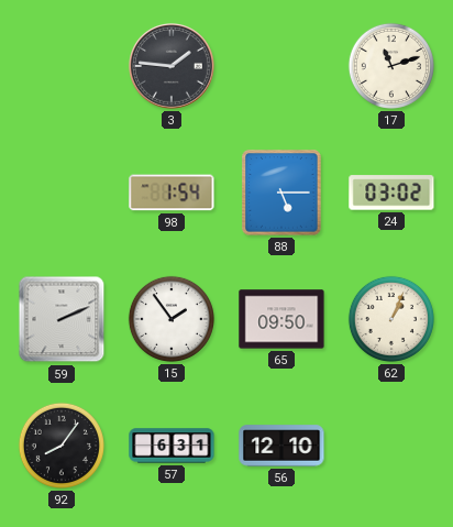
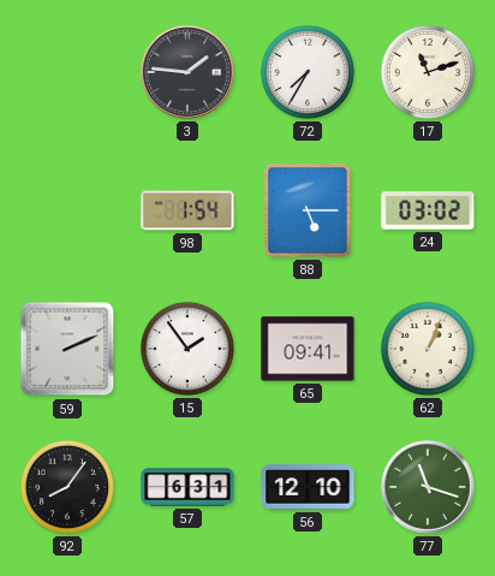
72: none -> 7:35
65: 09:50 -> 09:41
77: none -> 11:18
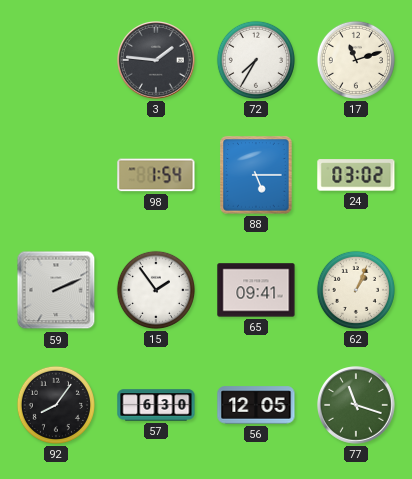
57: 6:31 -> 6:30
56: 12:10 -> 12:05
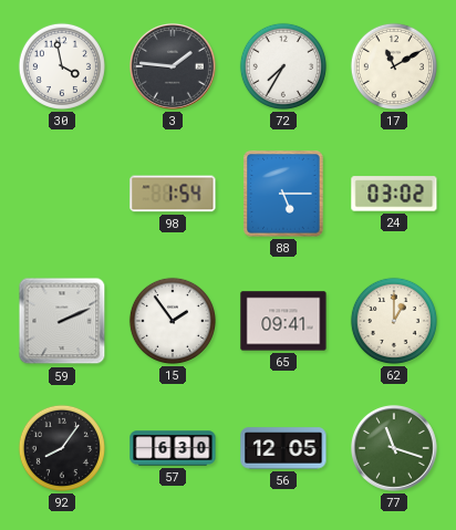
30: none -> 3:58
17: 11:12 -> 11:10
62: 1:04 -> 1:00
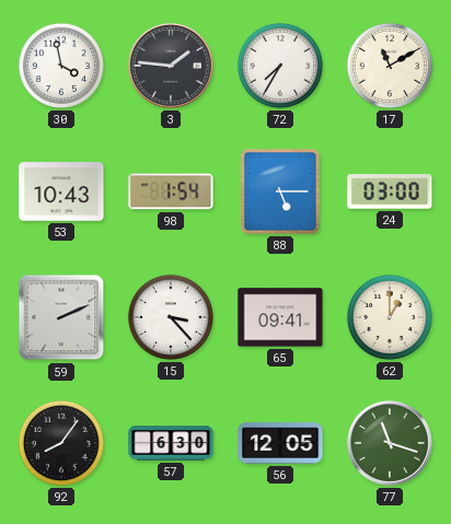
53: none -> 10:43
24: 03:02 -> 03:00
15: 1:54 -> 3:23
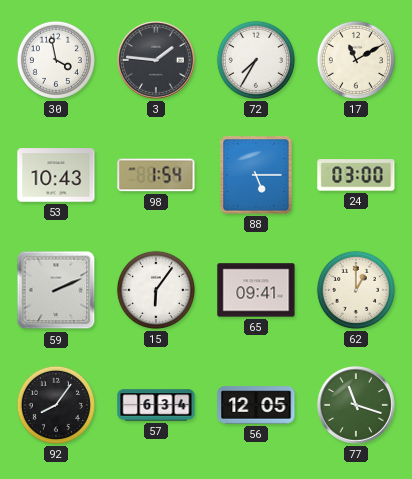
15: 3:23 -> 6:06
57: 6:30 -> 6:34
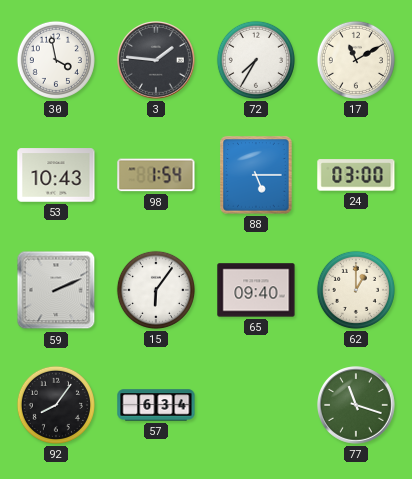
65: 09:41 -> 09:40
56: 12:05 -> none
